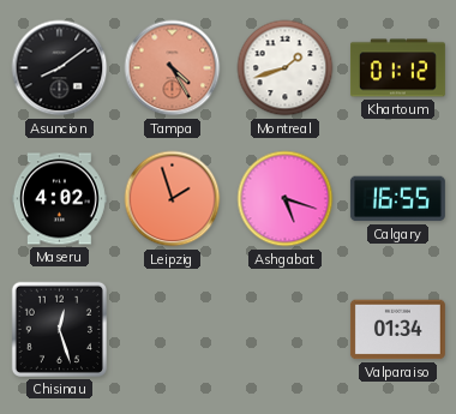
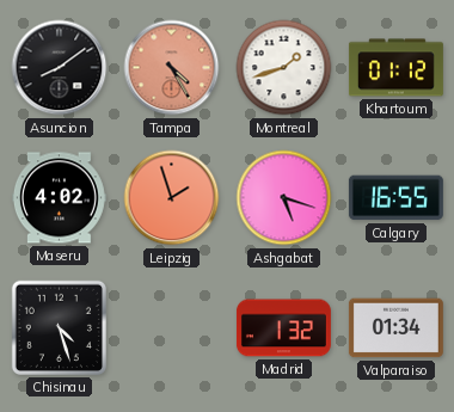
Chisinau: 12:27 -> 4:27
Madrid: none -> 1:32
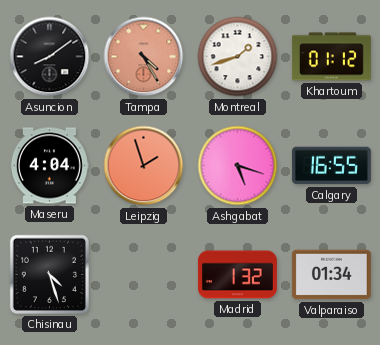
Maseru: 4:02 -> 4:04
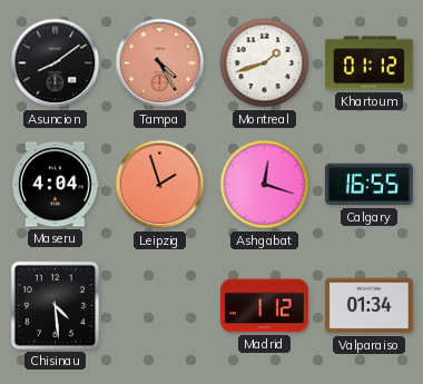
Ashgabat: 5:18 -> 12:18
Chisinau: 4:27 -> 4:29
Madrid: 1:32 -> 1:12
